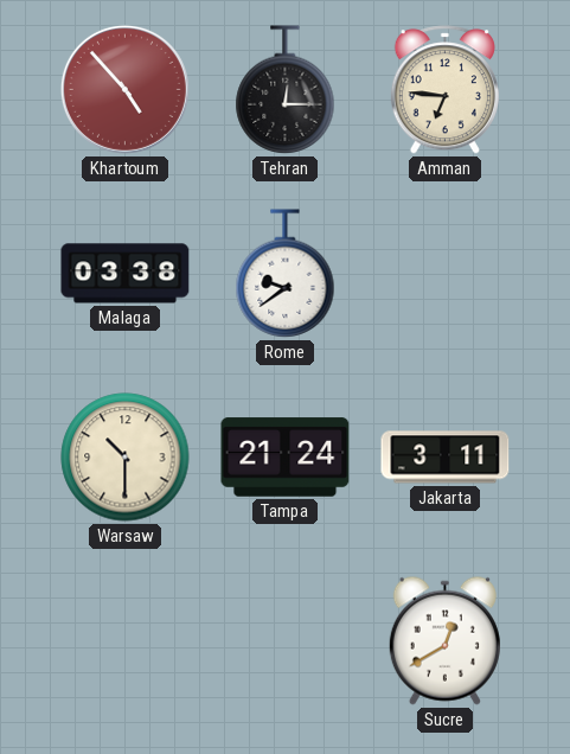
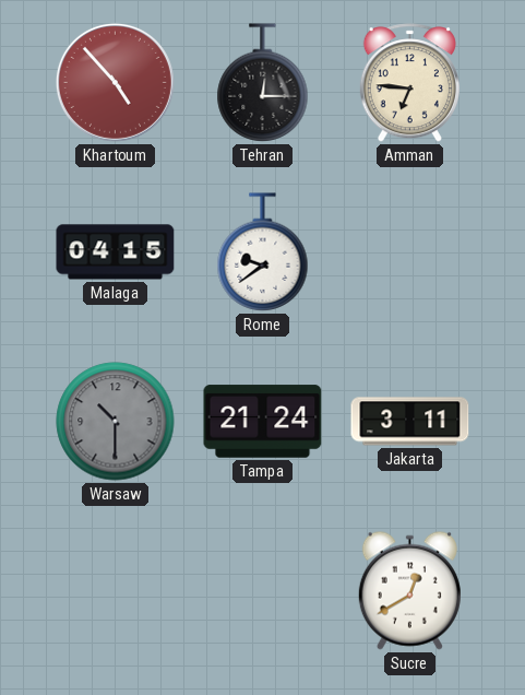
Malaga: 03:38 -> 04:15
Warsaw dial: cream -> grey
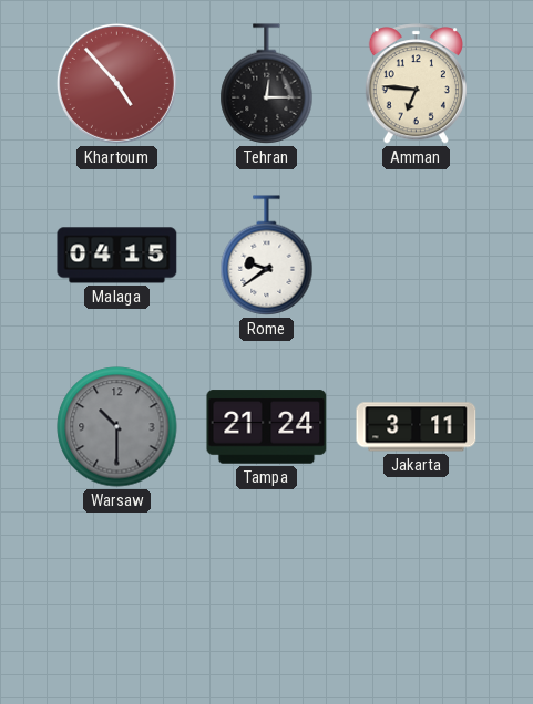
Sucre: 12:40 -> none
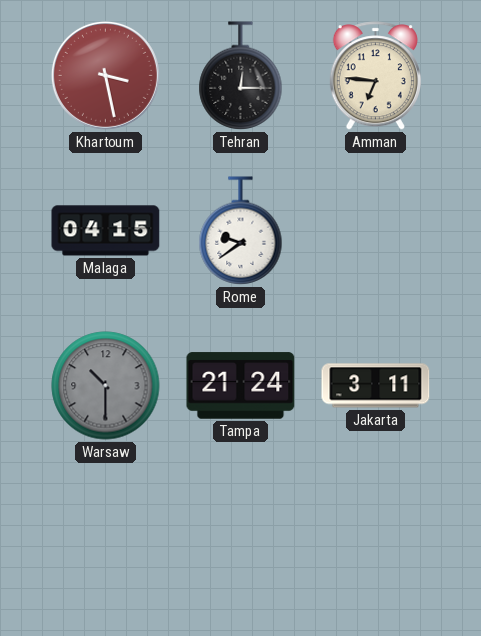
Khartoum: 4:53 -> 3:28
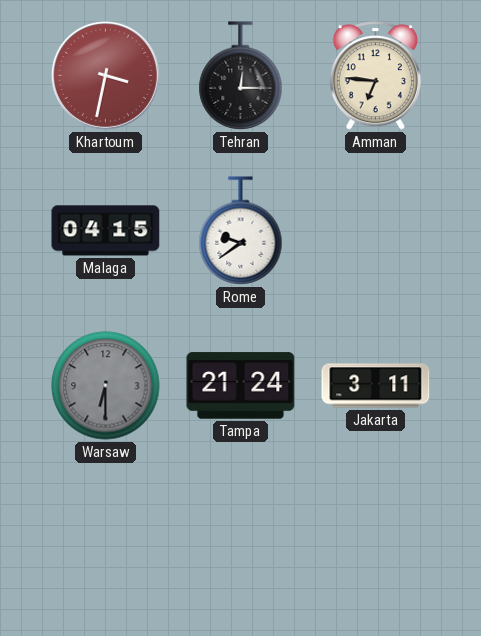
Khartoum: 3:28 -> 3:32
Warsaw: 10:30 -> 6:30
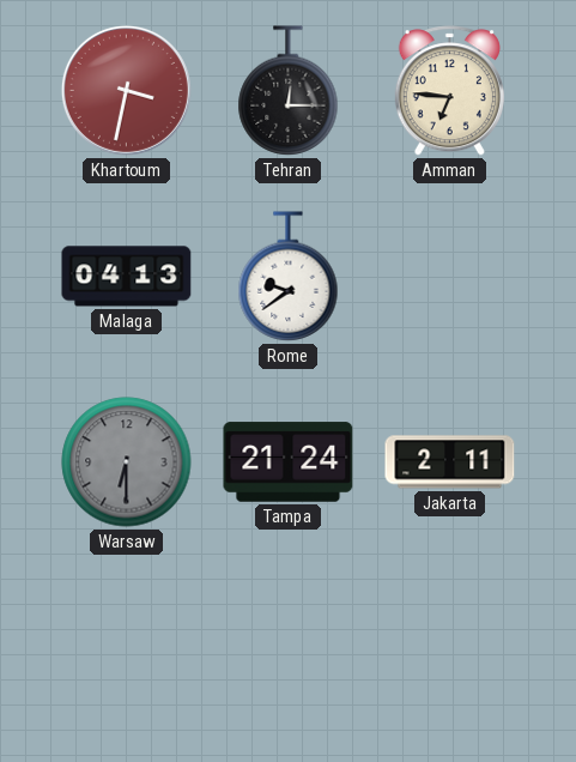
Malaga: 04:15 -> 04:13
Jakarta: 3:11 -> 2:11
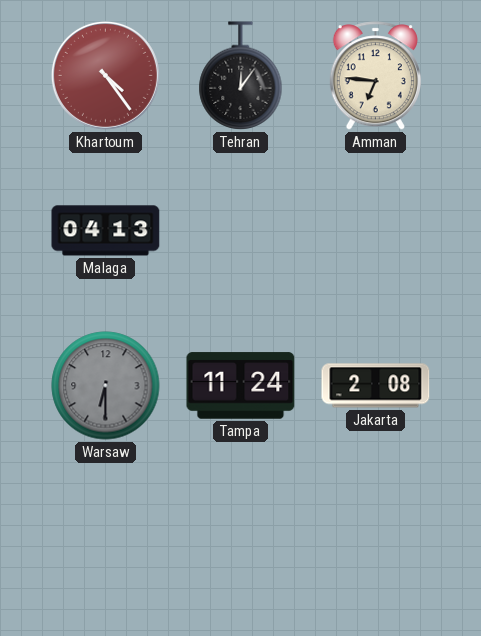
Khartoum: 3:32 -> 4:24
Tehran: 12:15 -> 12:06
Rome: 9:39 -> none
Tampa: 21:24 -> 11:24
Jakarta: 2:11 -> 2:08
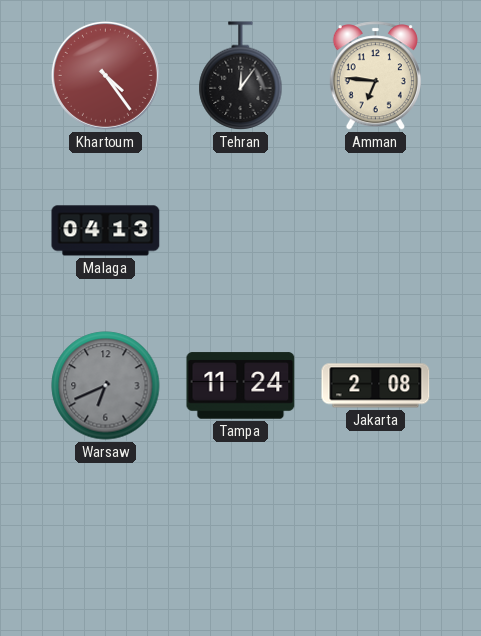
Warsaw: 6:30 -> 6:41
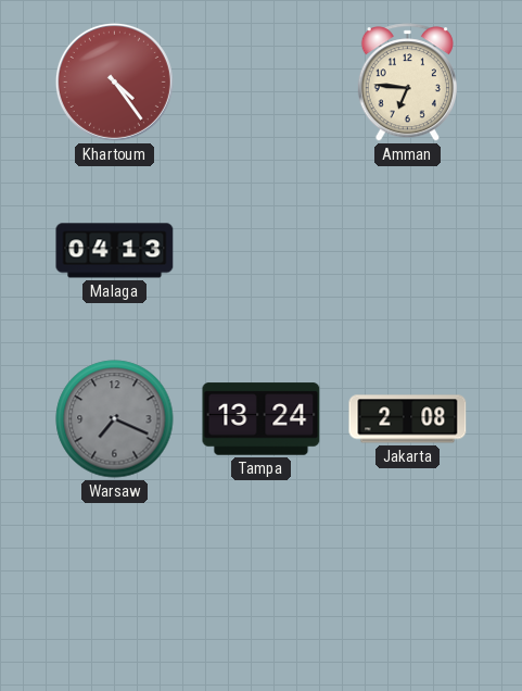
Tehran: 12:06 -> none
Warsaw: 6:41 -> 7:19
Tampa: 11:24 -> 13:24
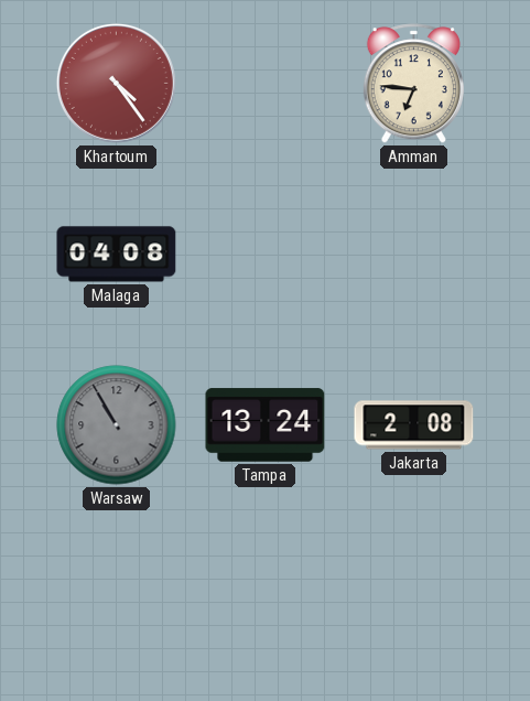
Malaga: 04:13 -> 04:08
Warsaw: 7:19 -> 10:55
